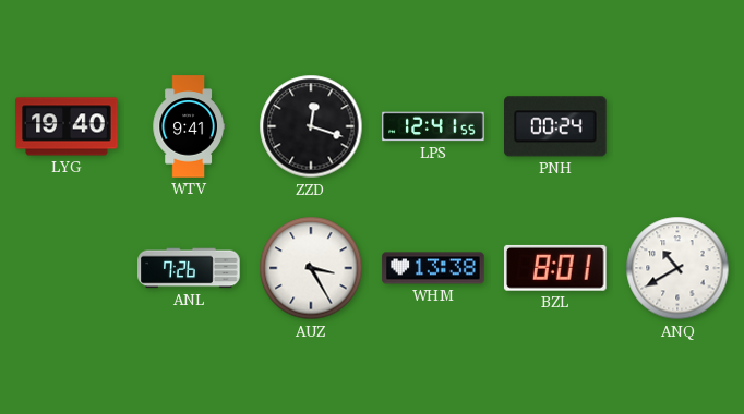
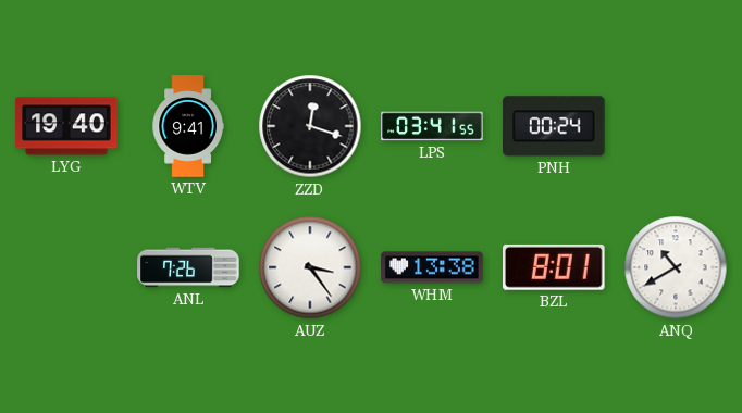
LPS: 12:41 -> 03:41
AUZ: 3:25 -> 3:24
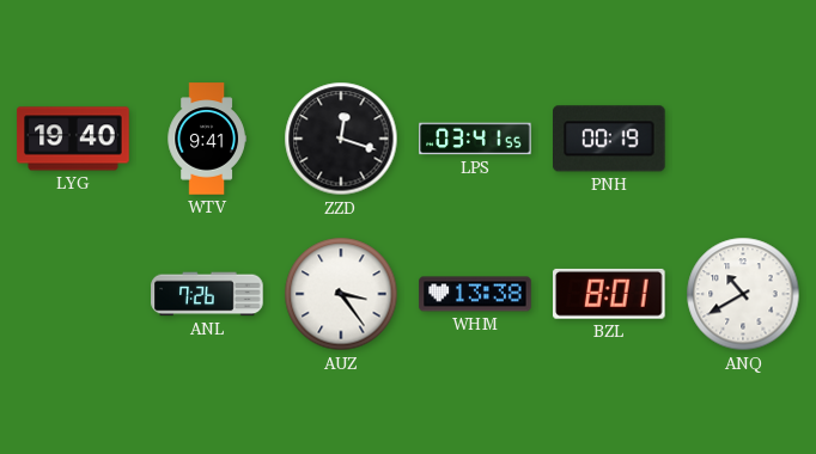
PNH: 00:24 -> 00:19
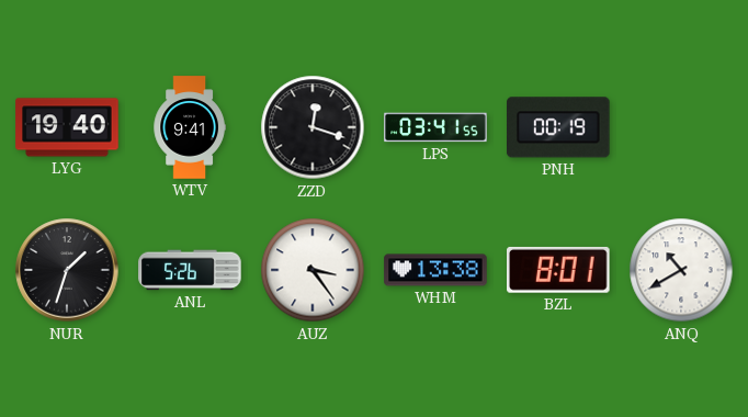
NUR: none -> 1:33
ANL: 7:26 -> 5:26
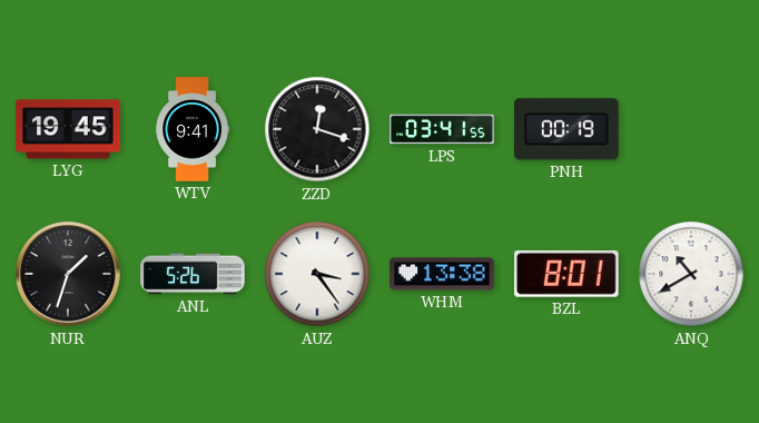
LYG: 19:40 -> 19:45
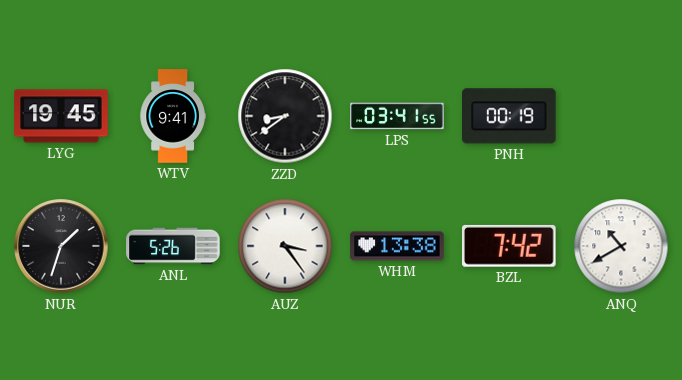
ZZD: 12:18 -> 8:39
BZL: 8:01 -> 7:42
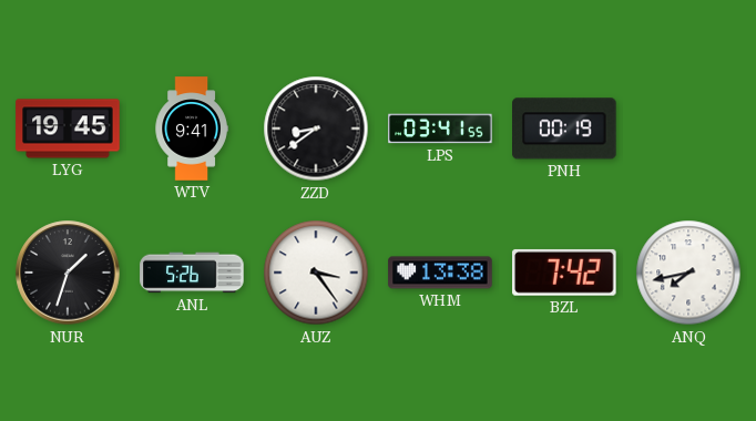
ANQ: 10:40 -> 7:43
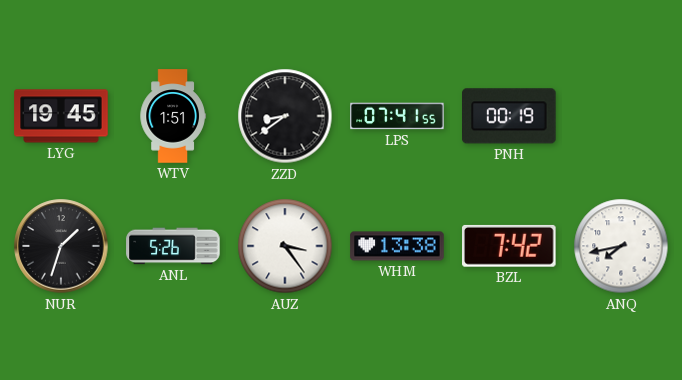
WTV: 9:41 -> 1:51
LPS: 03:41 -> 07:41
